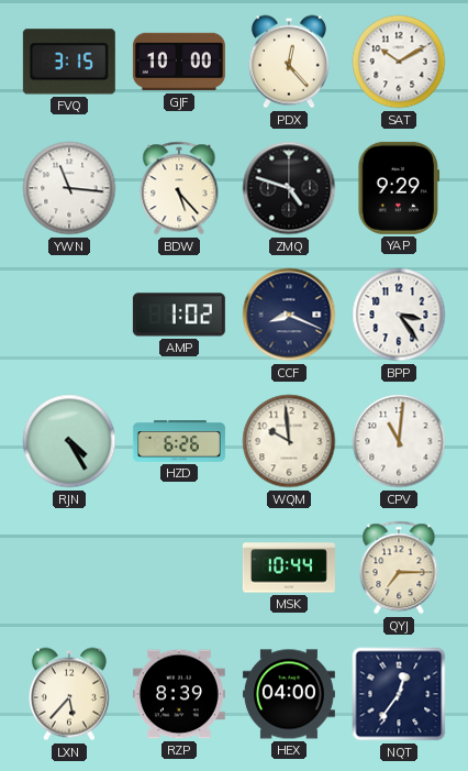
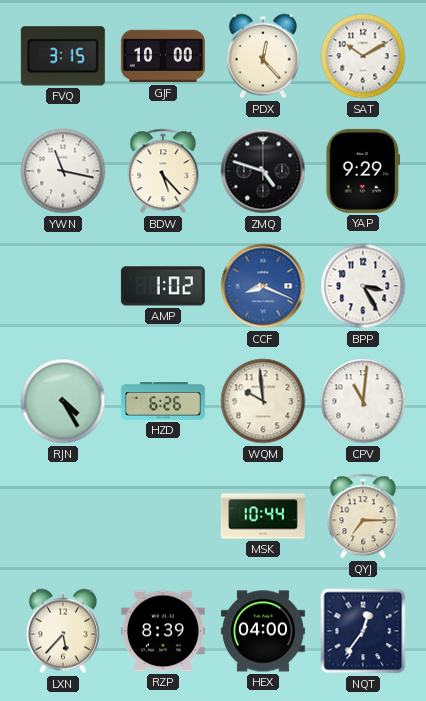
YWN: 11:16 -> 11:17
CCF dial: navy -> blue
BPP: 3:24 -> 3:25
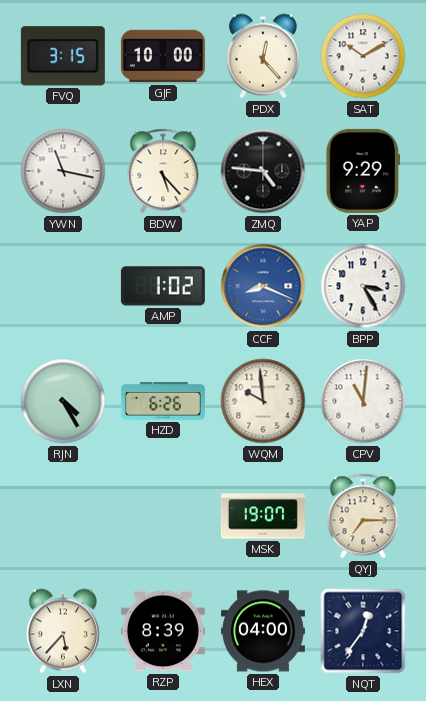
ZMQ: 4:48 -> 4:46
MSK: 10:44 -> 19:07
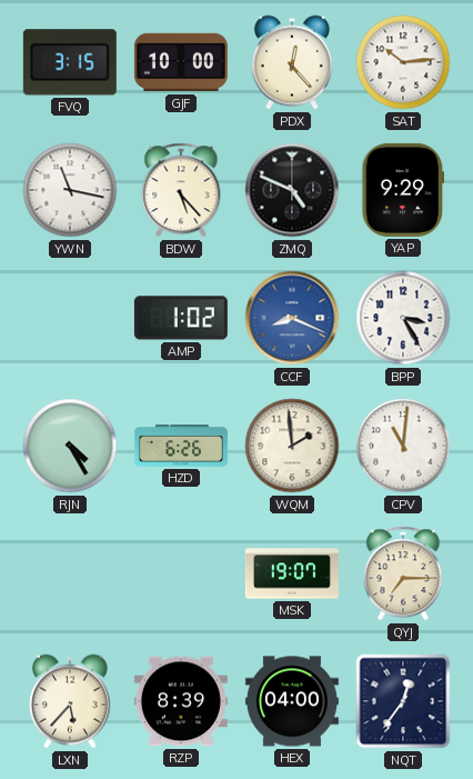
SAT: 10:10 -> 10:14
ZMQ: 4:46 -> 4:49
WQM: 9:59 -> 1:59
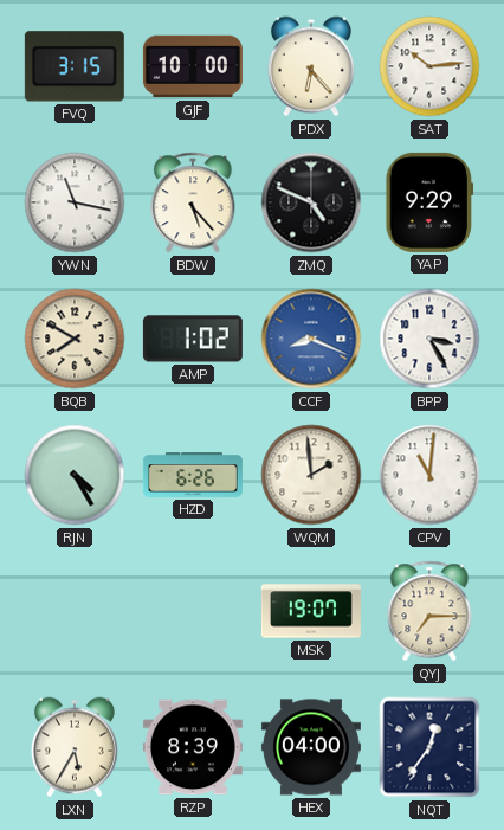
PDX: 12:23 -> 6:23
BQB: none -> 7:50
LXN: 5:37 -> 5:35
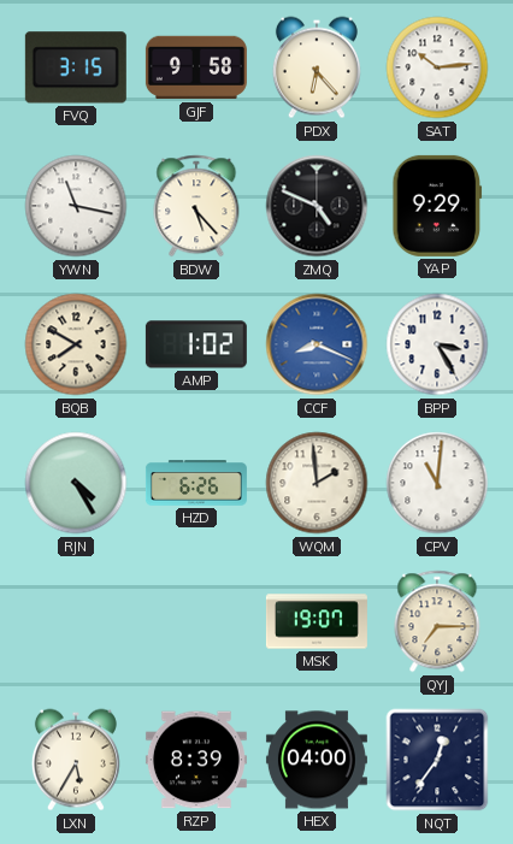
GJF: 10:00 -> 9:58
